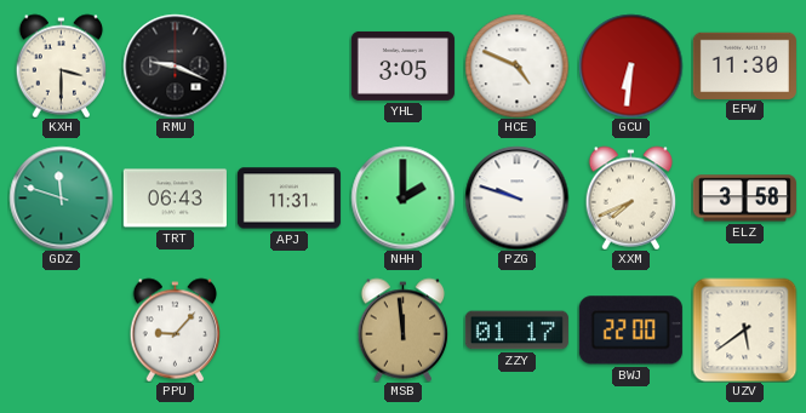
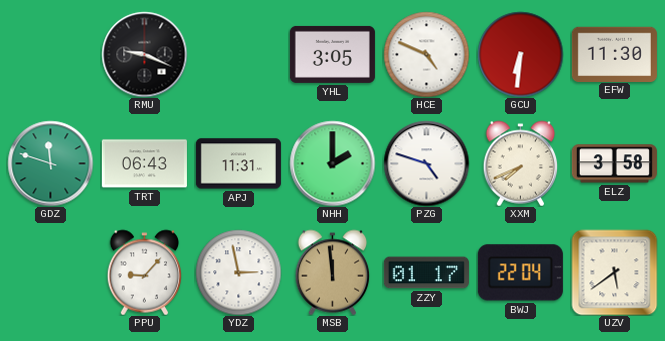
KXH: 3:30 -> none
PZG: 9:48 -> 4:48
YDZ: none -> 2:58
BWJ: 22:00 -> 22:04
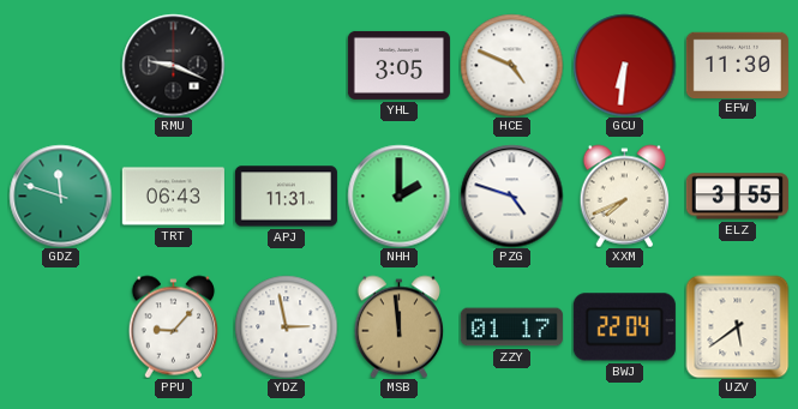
ELZ: 3:58 -> 3:55
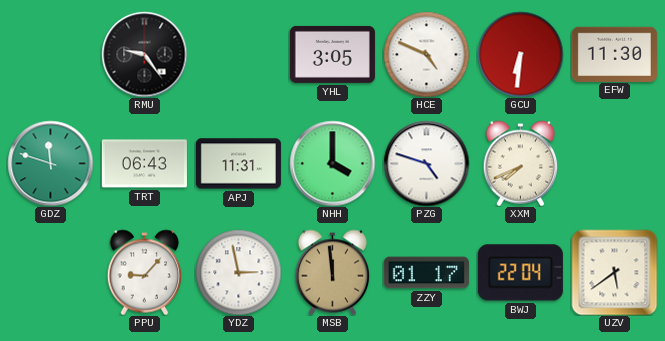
RMU: 9:19 -> 9:24
NHH: 2:00 -> 4:00
ELZ: 3:55 -> none
